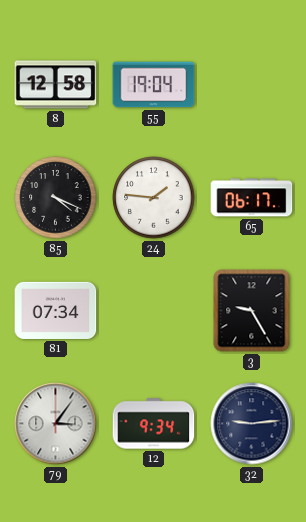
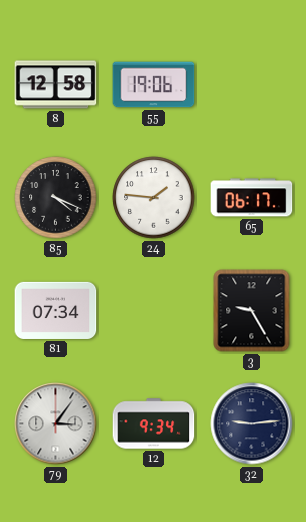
55: 19:04 -> 19:06
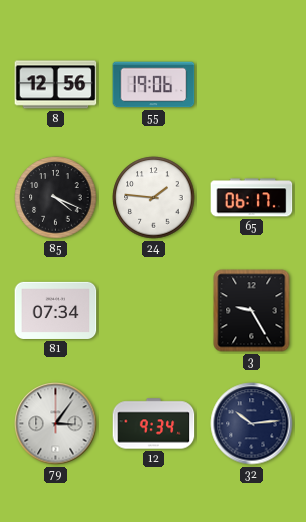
8: 12:58 -> 12:56
32: 9:14 -> 10:14
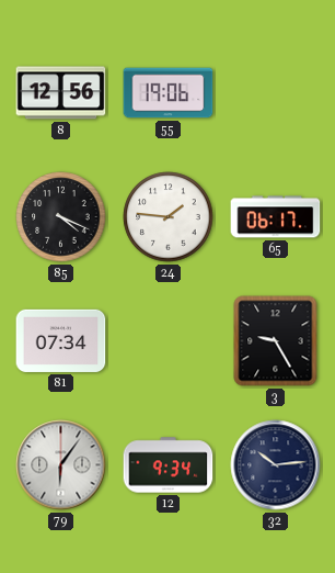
79: 3:06 -> 6:06
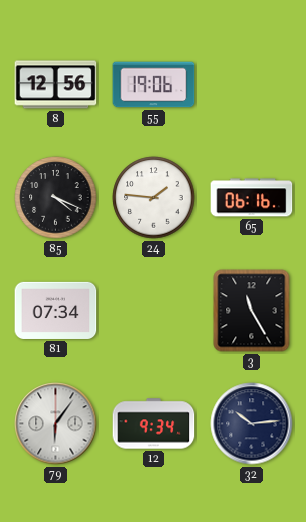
65: 06:17 -> 06:16
3: 9:25 -> 11:25
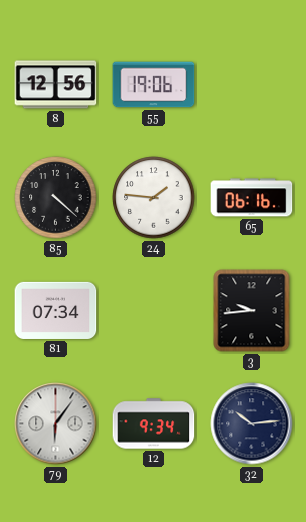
85: 4:19 -> 4:22
3: 11:25 -> 9:44
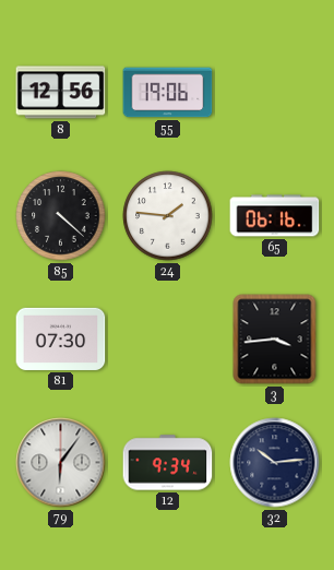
81: 07:34 -> 07:30
3: 9:44 -> 3:44
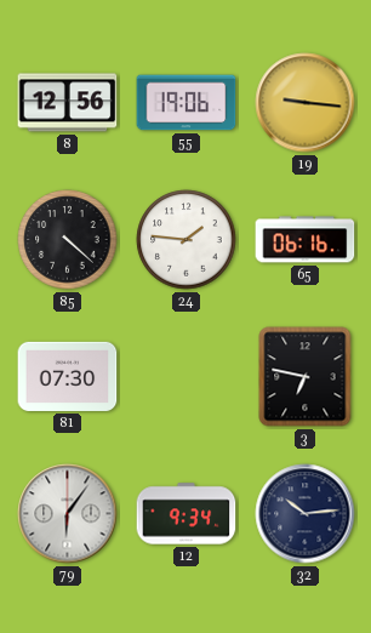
19: none -> 9:16
3: 3:44 -> 6:47
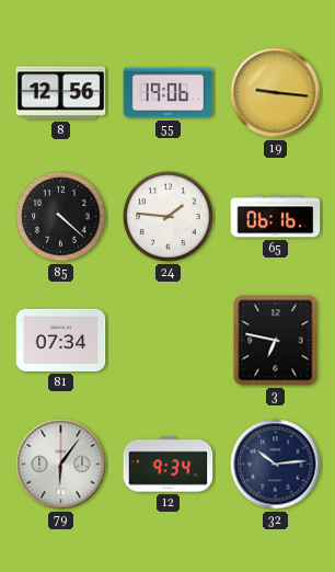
81: 07:30 -> 07:34
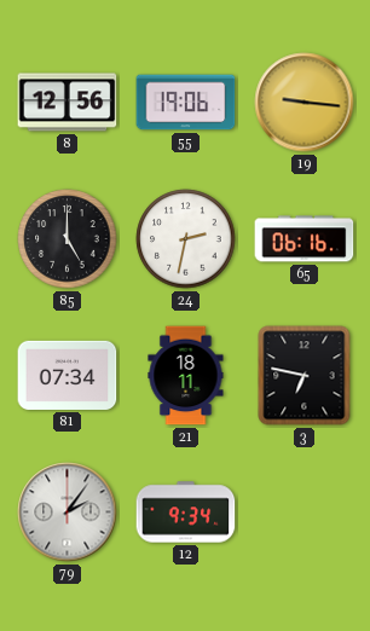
85: 4:22 -> 5:00
24: 1:46 -> 2:32
21: none -> 18:11
79: 6:06 -> 2:06
32: 10:14 -> none
